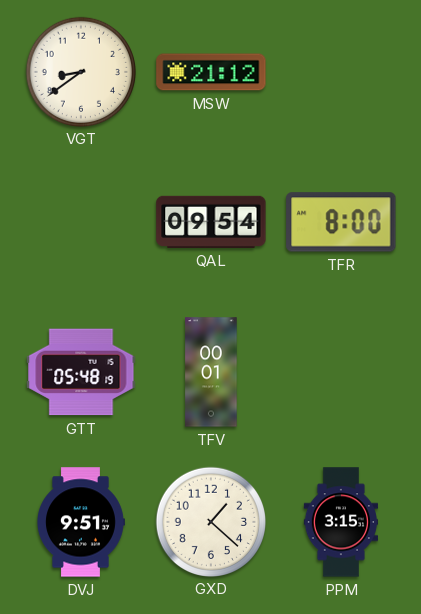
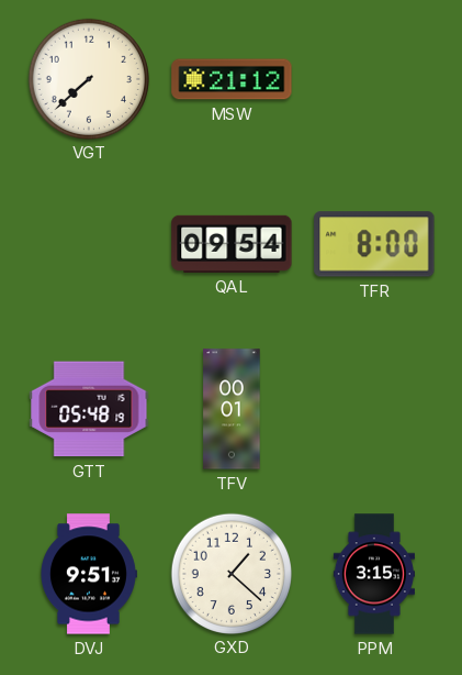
VGT: 8:39 -> 7:38
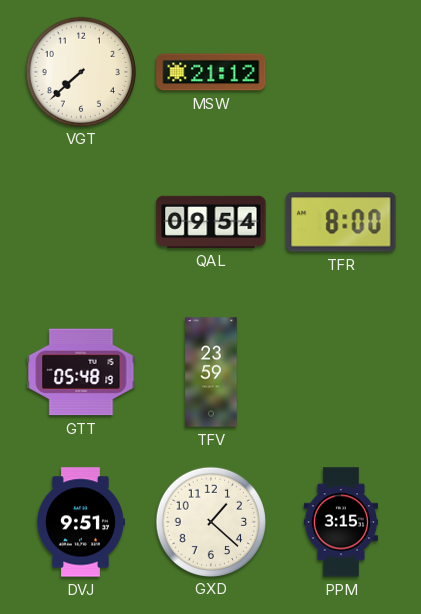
TFV: 00:01 -> 23:59
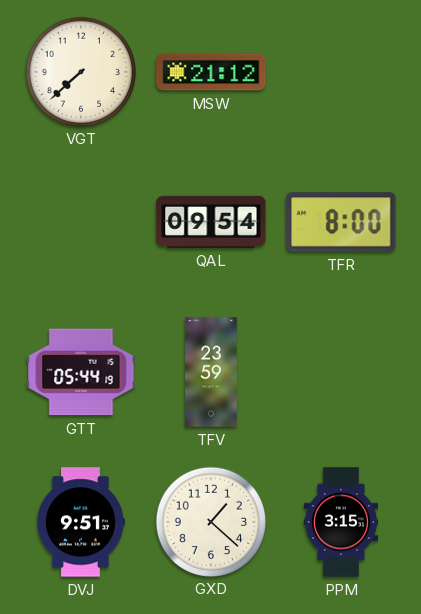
GTT: 05:48 -> 05:44
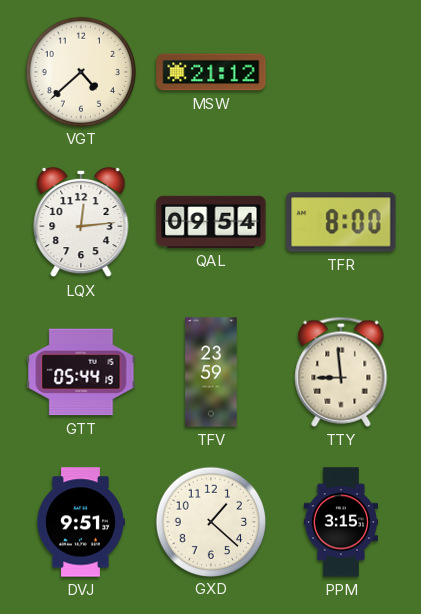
VGT: 7:38 -> 4:38
LQX: none -> 12:14
TTY: none -> 8:59
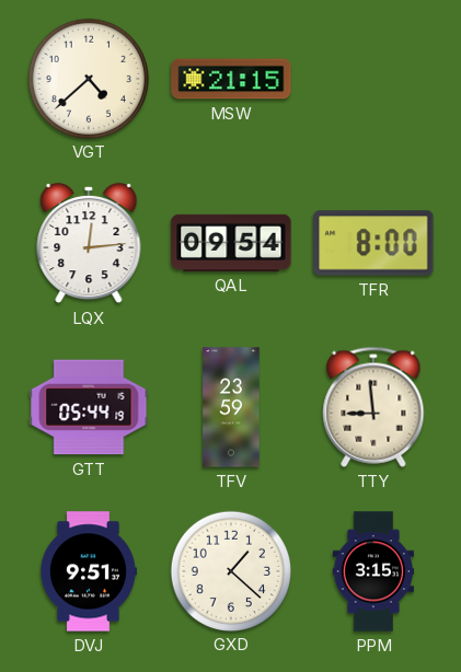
MSW: 21:12 -> 21:15
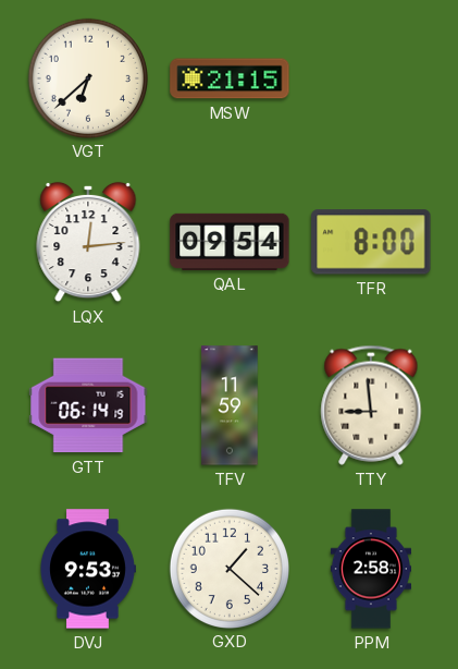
VGT: 4:38 -> 6:38
GTT: 05:44 -> 06:14
TFV: 23:59 -> 11:59
DVJ: 9:51 -> 9:53
PPM: 3:15 -> 2:58
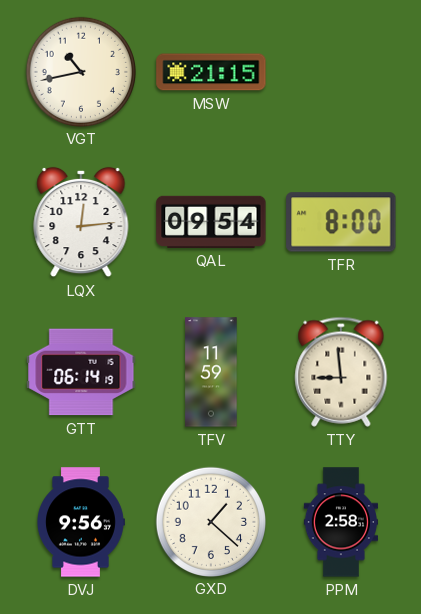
VGT: 6:38 -> 10:43
DVJ: 9:53 -> 9:56
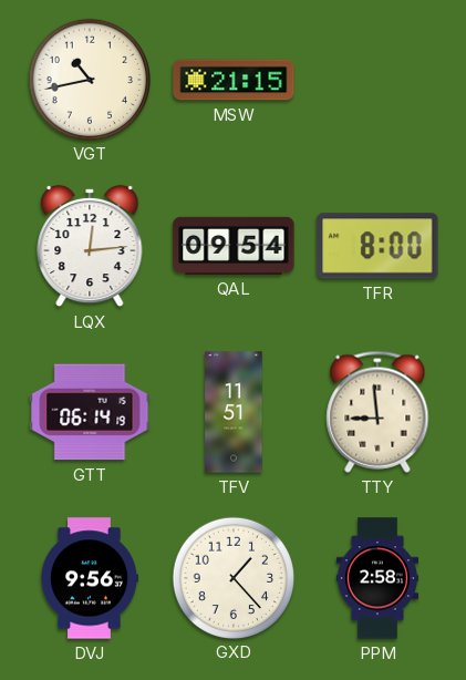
TFV: 11:59 -> 11:51
GXD: 1:22 -> 1:23
